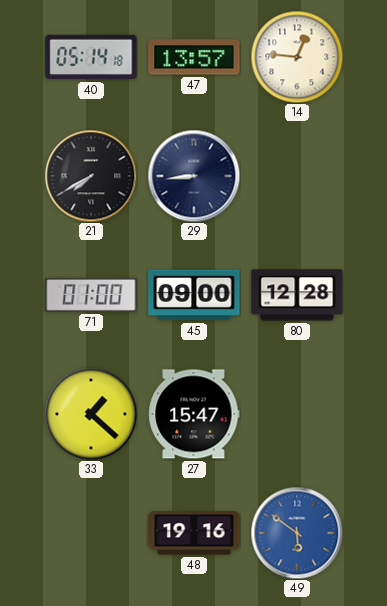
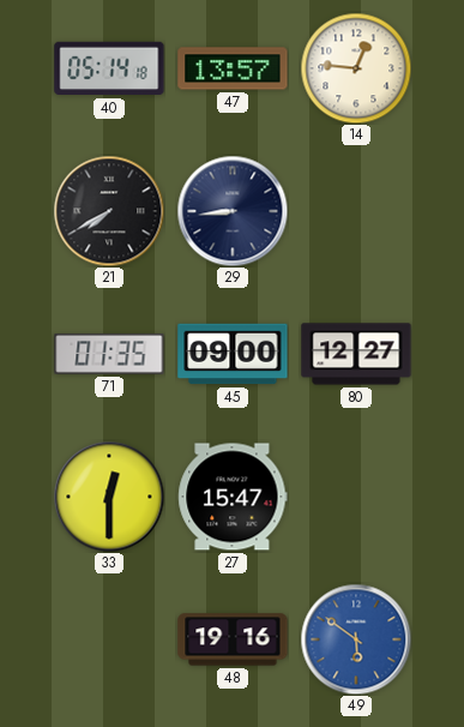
71: 01:00 -> 01:35
80: 12:28 -> 12:27
33: 1:22 -> 12:30
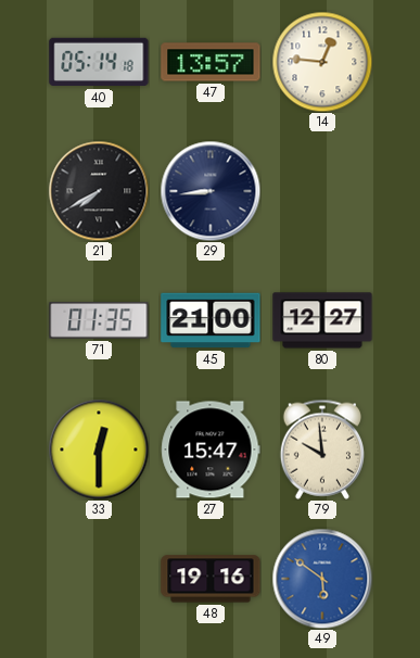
45: 09:00 -> 21:00
79: none -> 9:59
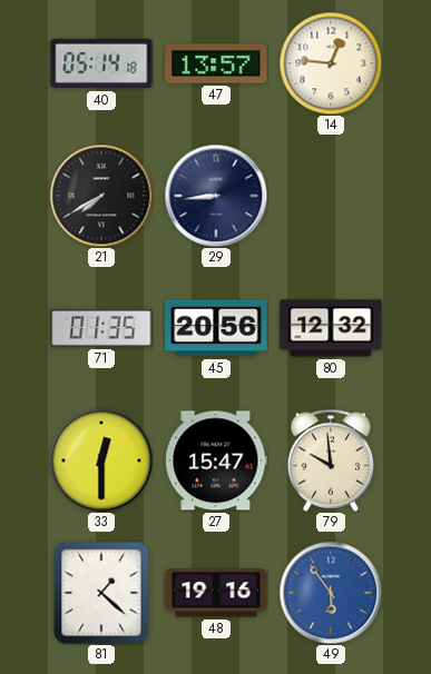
45: 21:00 -> 20:56
80: 12:27 -> 12:32
81: none -> 1:22
49: 5:51 -> 5:54
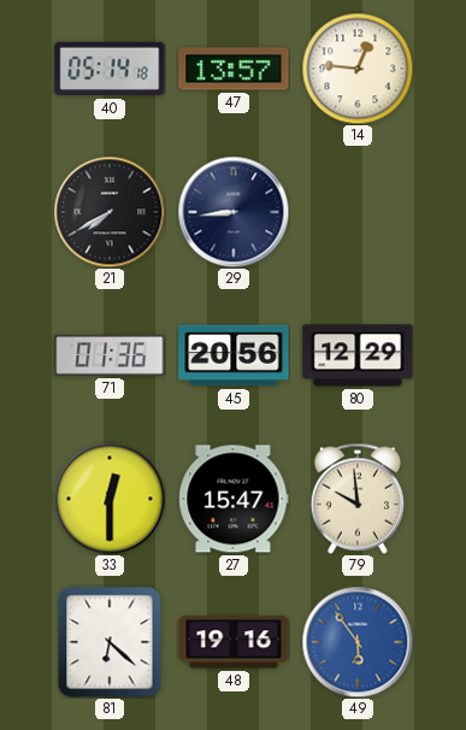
71: 01:35 -> 01:36
80: 12:32 -> 12:29
81: 1:22 -> 6:22
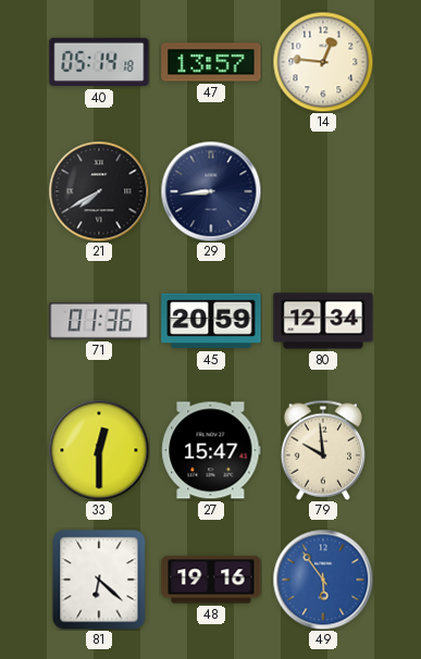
45: 20:56 -> 20:59
80: 12:29 -> 12:34
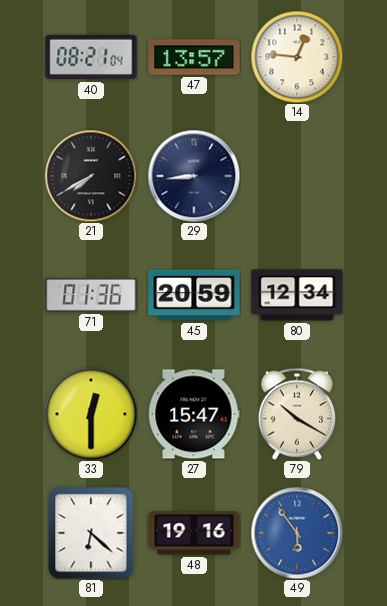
40: 05:14 -> 08:21
79: 9:59 -> 10:20
